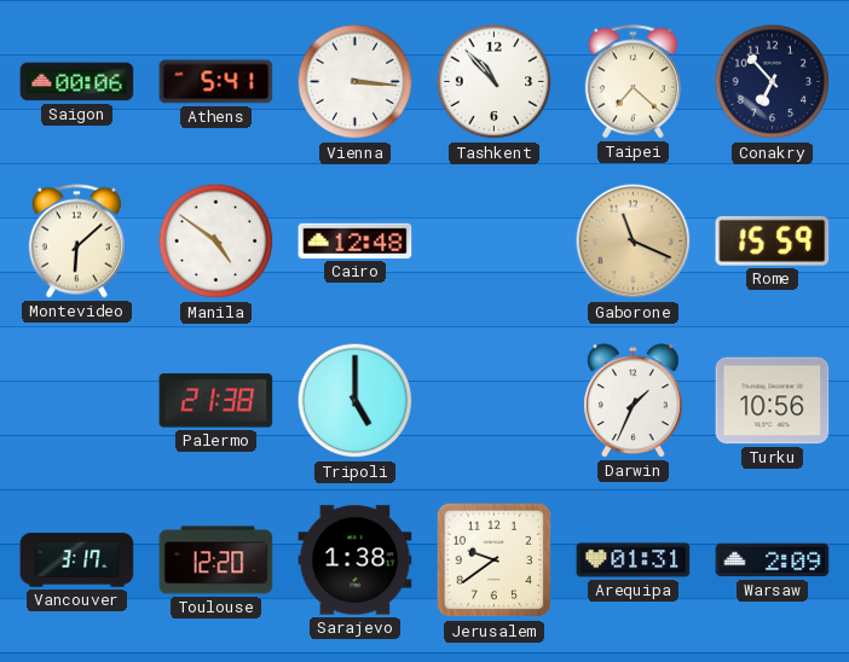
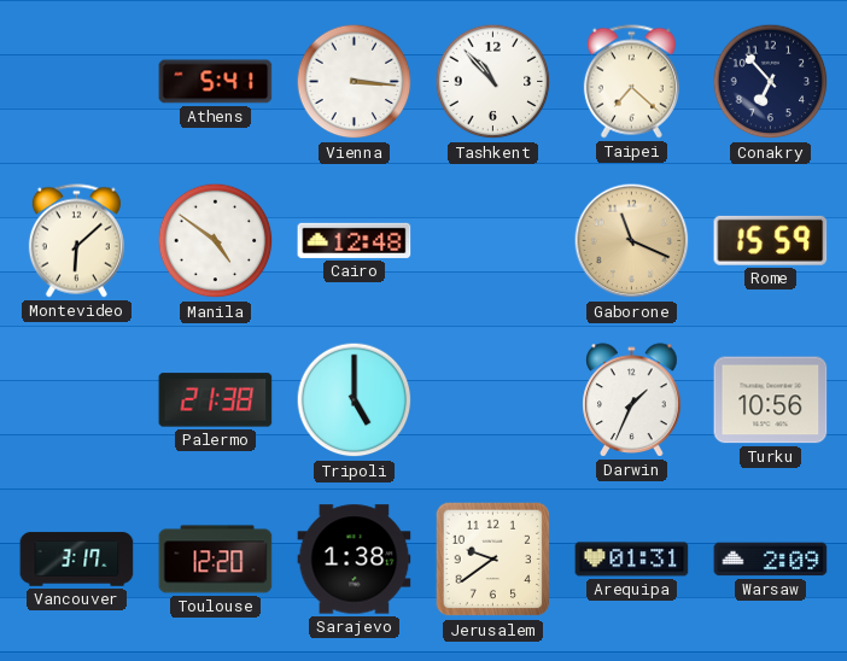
Saigon: 00:06 -> none
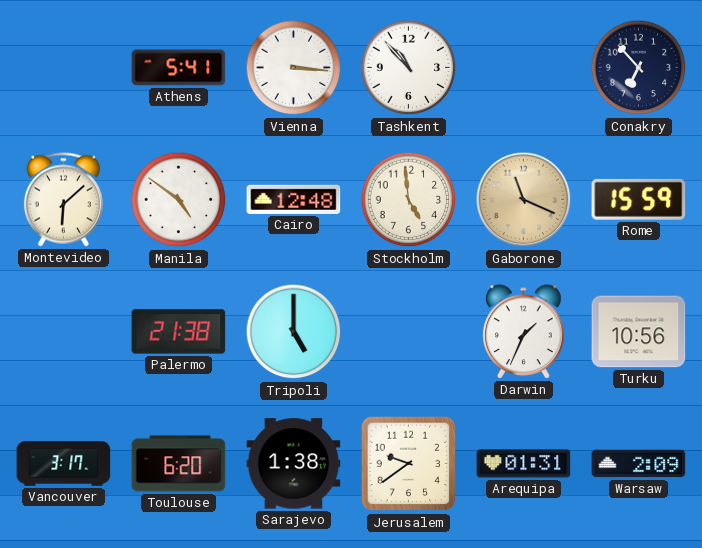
Taipei: 7:22 -> none
Stockholm: none -> 4:59
Toulouse: 12:20 -> 6:20
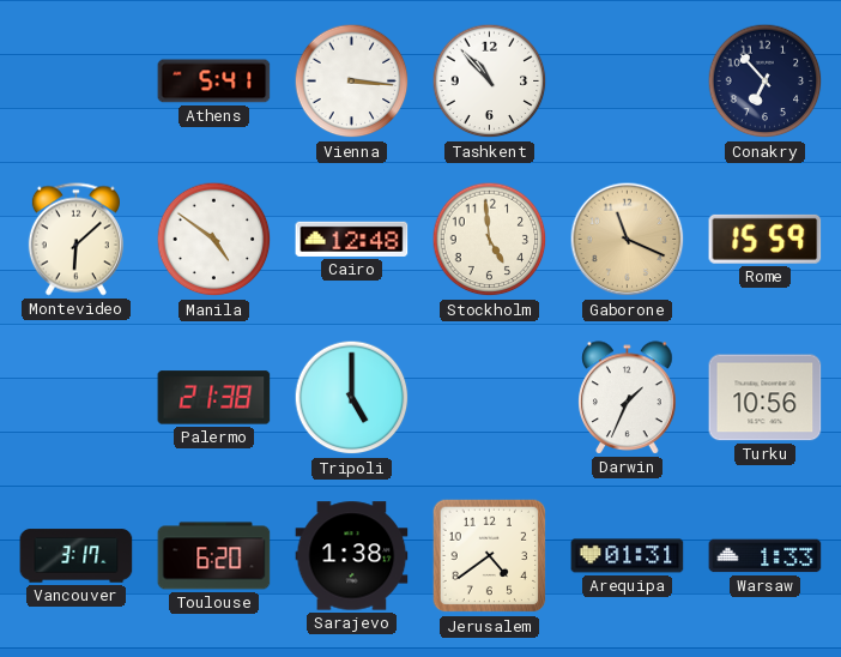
Jerusalem: 9:39 -> 4:39
Warsaw: 2:09 -> 1:33
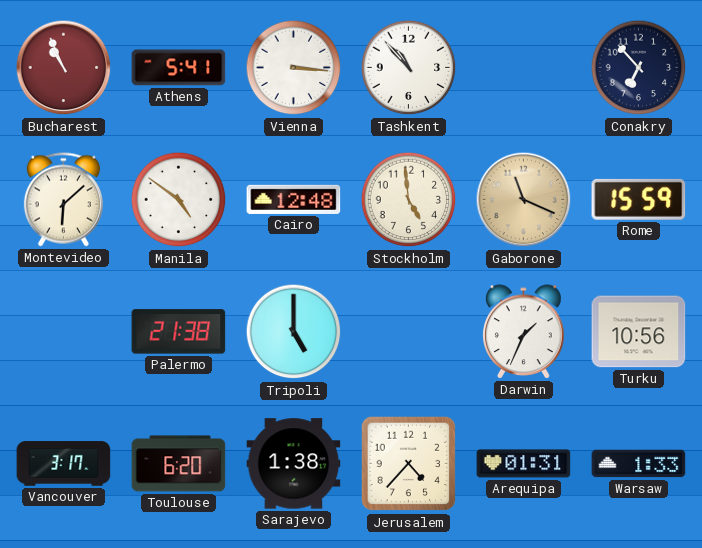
Bucharest: none -> 10:56
Jerusalem: 4:39 -> 4:37
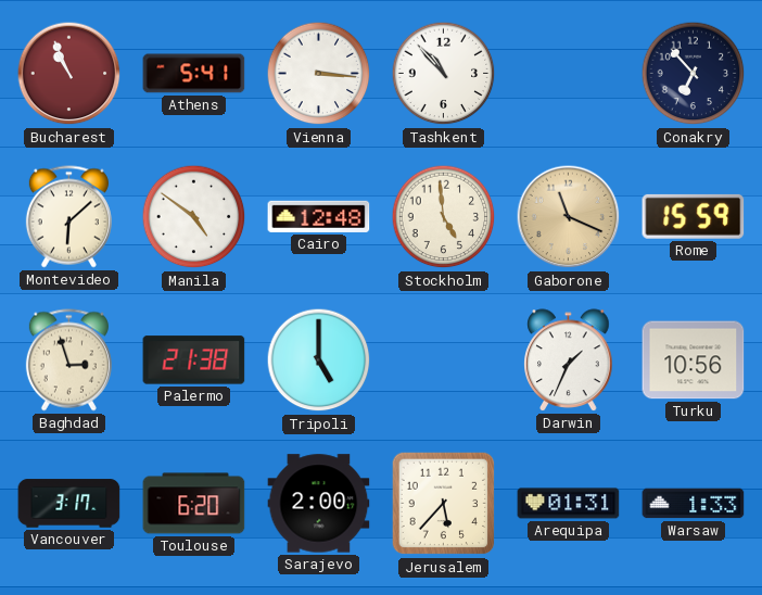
Baghdad: none -> 2:57
Sarajevo: 1:38 -> 2:00
Jerusalem: 4:37 -> 5:37
